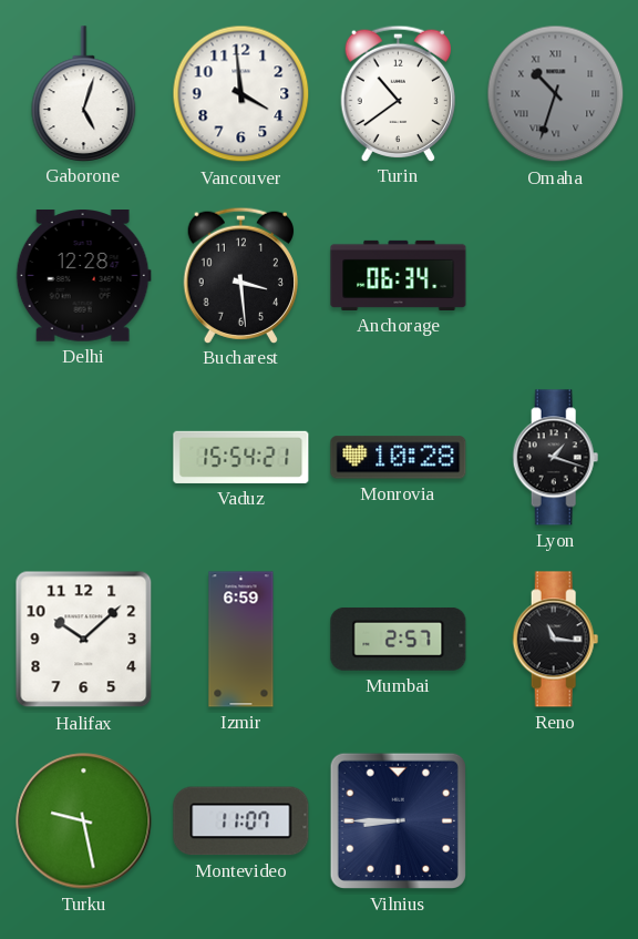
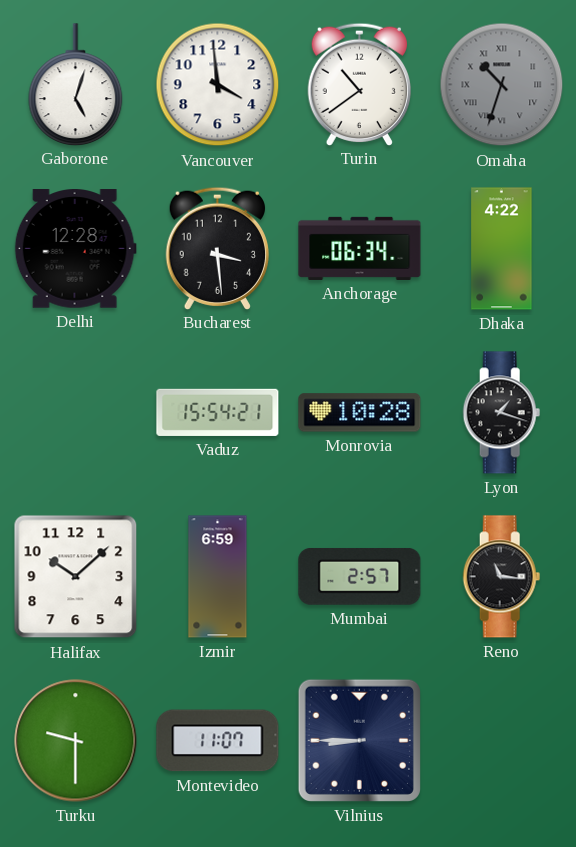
Dhaka: none -> 4:22
Turku: 9:28 -> 9:30
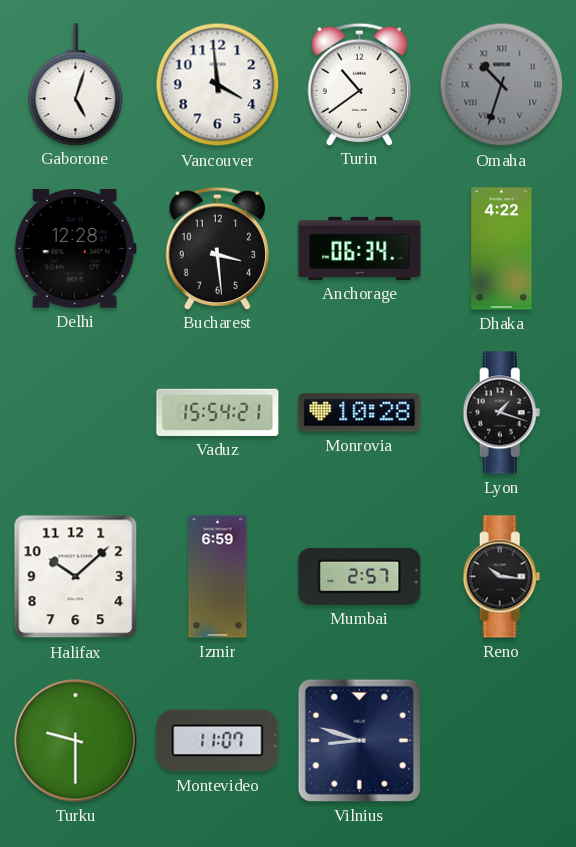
Reno: 11:16 -> 10:16
Vilnius: 8:45 -> 8:48
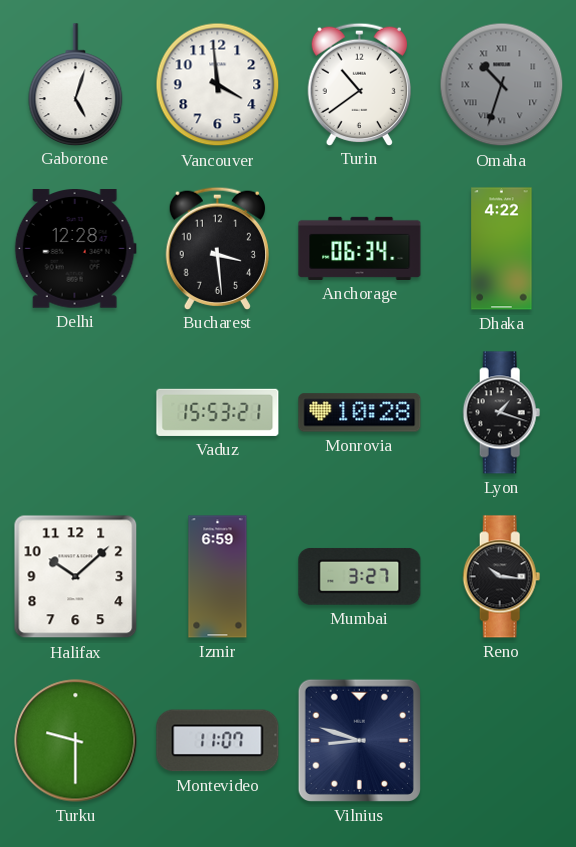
Vaduz: 15:54 -> 15:53
Mumbai: 2:57 -> 3:27
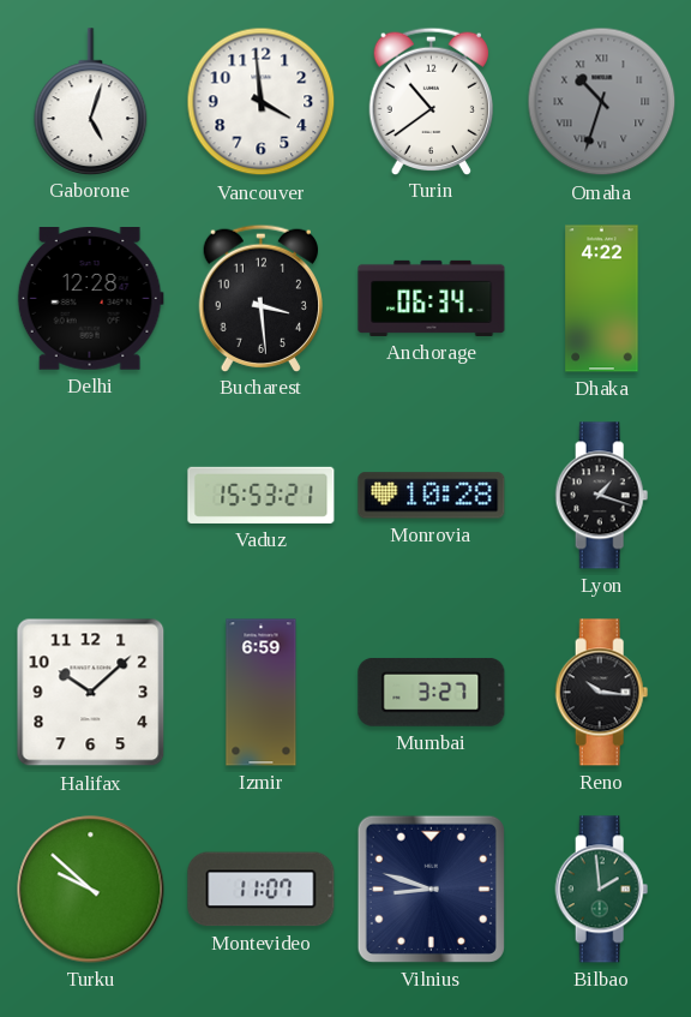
Turku: 9:30 -> 9:52
Bilbao: none -> 1:59
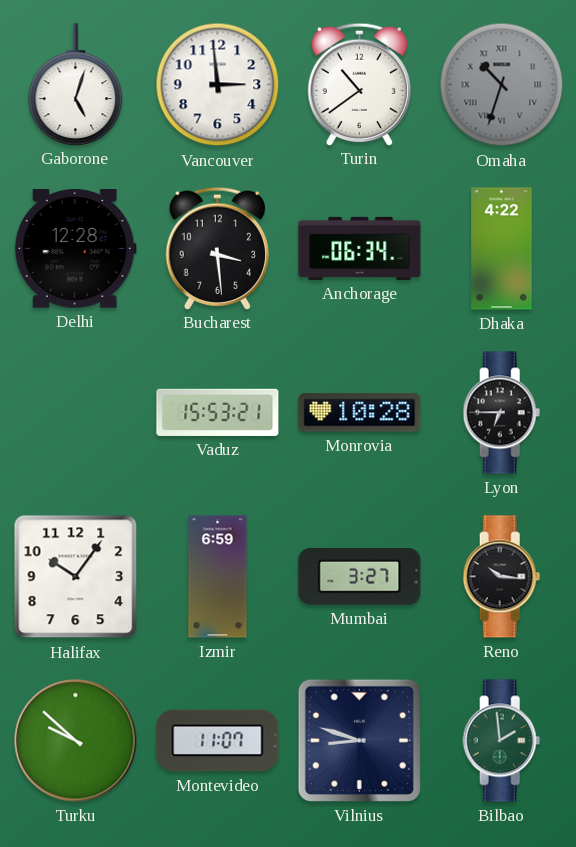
Vancouver: 3:59 -> 2:59
Lyon: 1:18 -> 6:45
Halifax: 10:08 -> 10:06
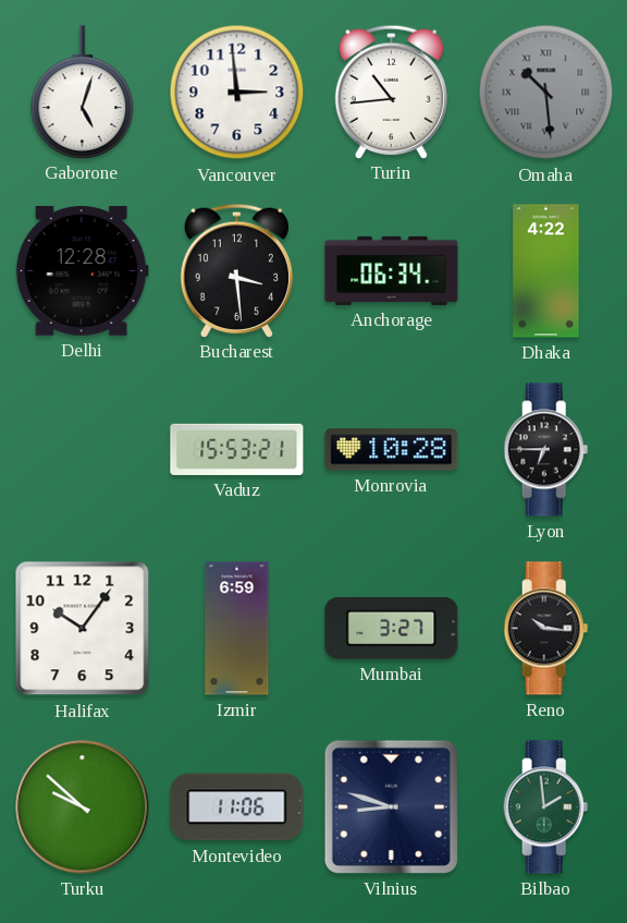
Turin: 10:39 -> 10:44
Omaha: 10:33 -> 10:29
Montevideo: 11:07 -> 11:06
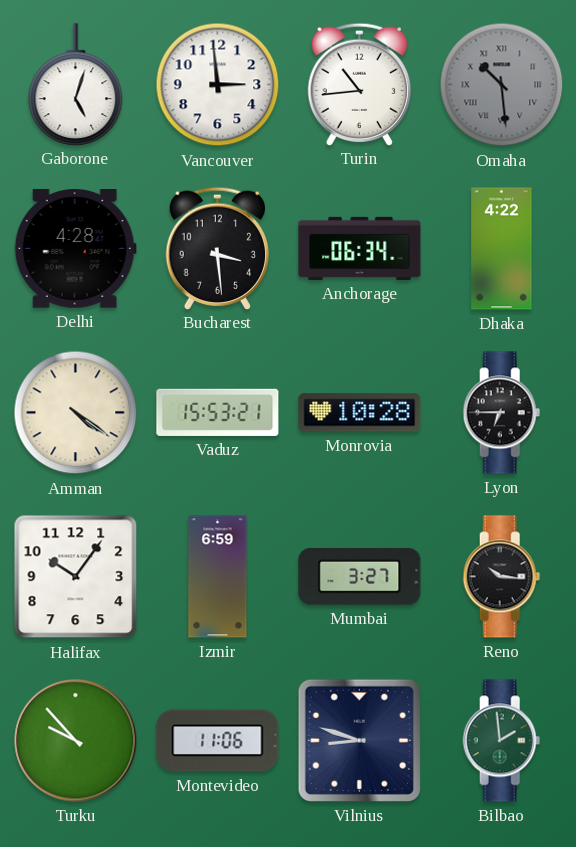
Delhi: 12:28 -> 4:28
Amman: none -> 4:21
Turku: 9:52 -> 9:53
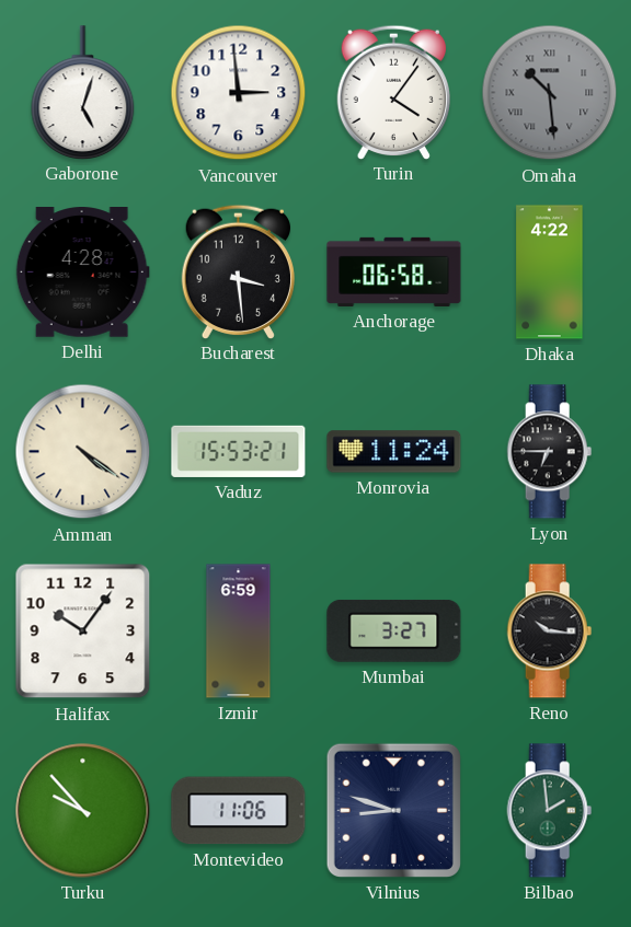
Turin: 10:44 -> 4:06
Anchorage: 06:34 -> 06:58
Monrovia: 10:28 -> 11:24
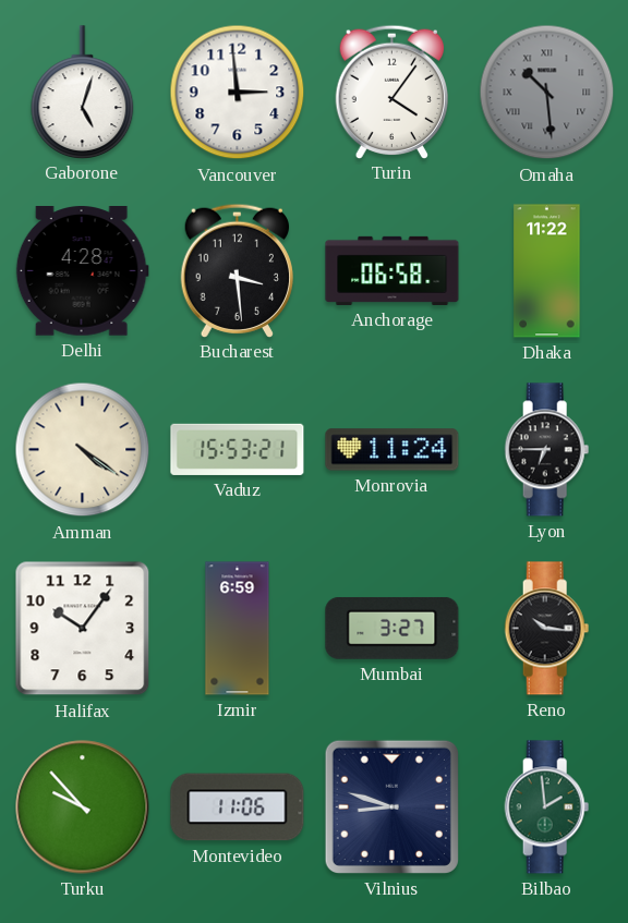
Dhaka: 4:22 -> 11:22
